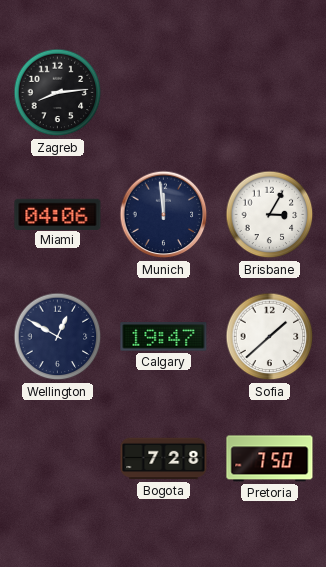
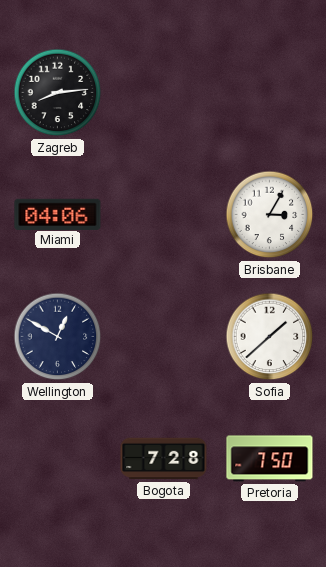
Munich: 11:59 -> none
Calgary: 19:47 -> none
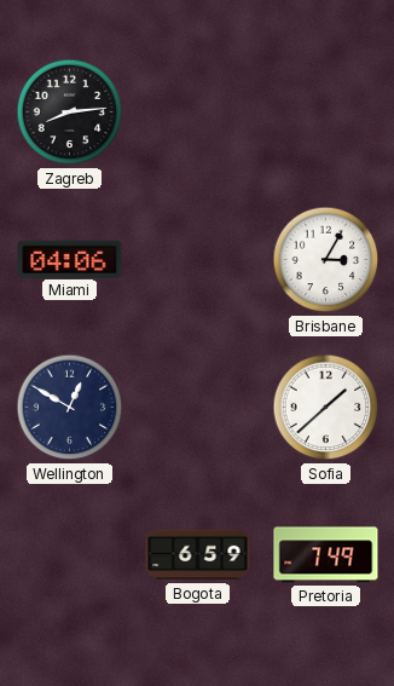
Bogota: 7:28 -> 6:59
Pretoria: 7:50 -> 7:49
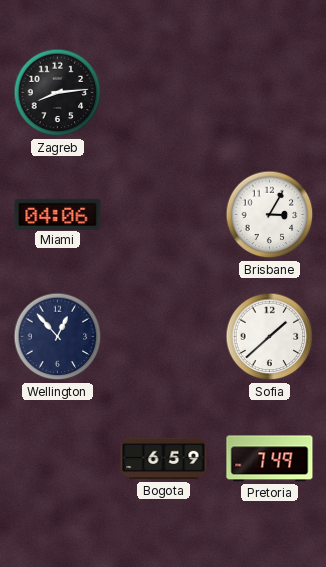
Wellington: 12:50 -> 12:53
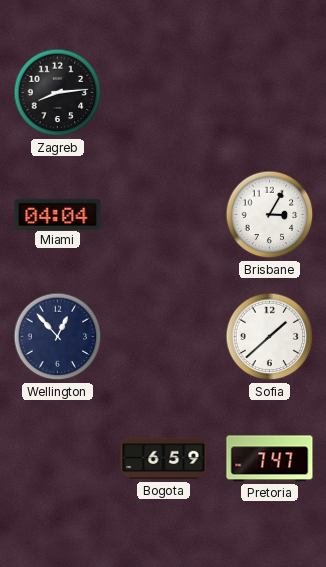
Miami: 04:06 -> 04:04
Pretoria: 7:49 -> 7:47
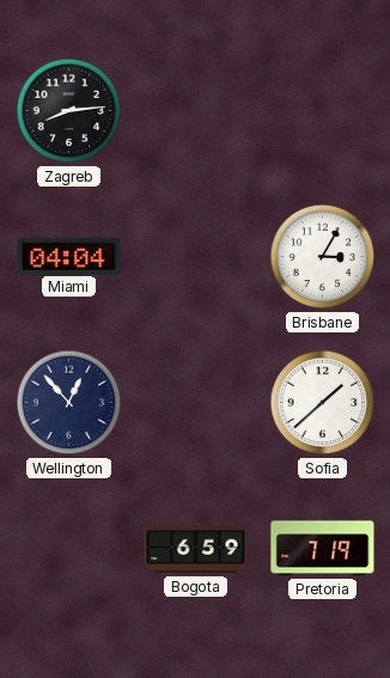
Pretoria: 7:47 -> 7:19
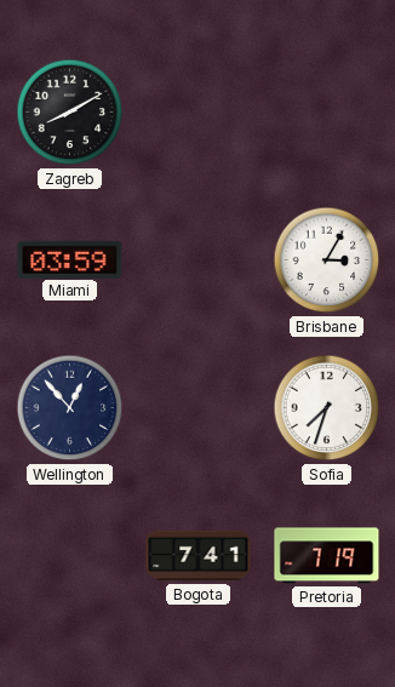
Zagreb: 8:14 -> 8:10
Miami: 04:04 -> 03:59
Sofia: 1:38 -> 7:33
Bogota: 6:59 -> 7:41
